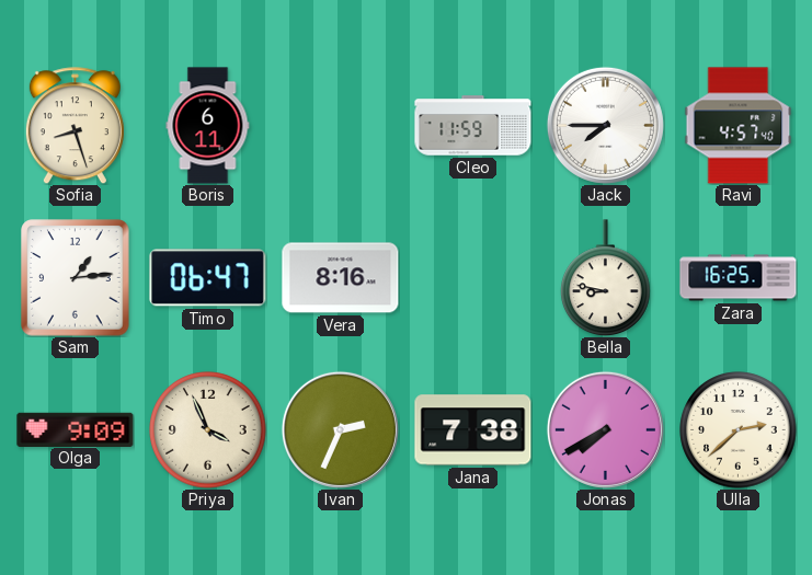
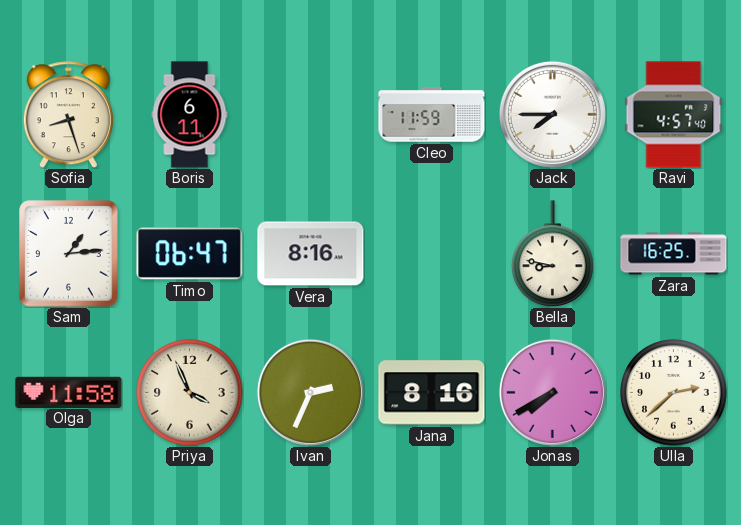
Olga: 9:09 -> 11:58
Jana: 7:38 -> 8:16
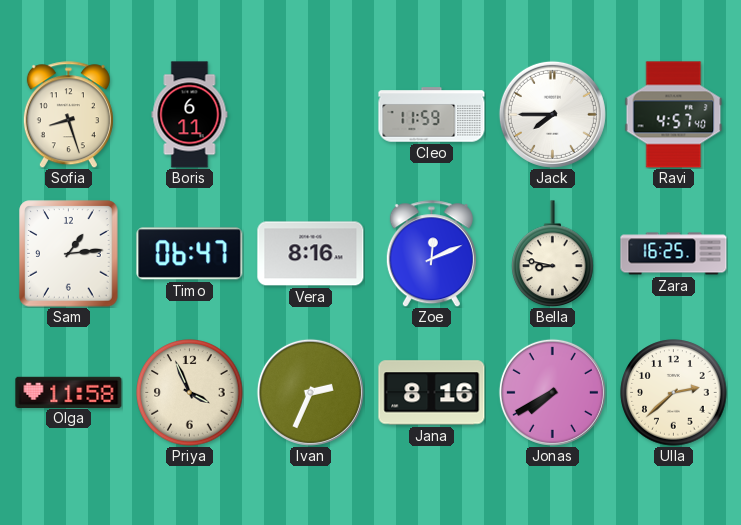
Zoe: none -> 12:11
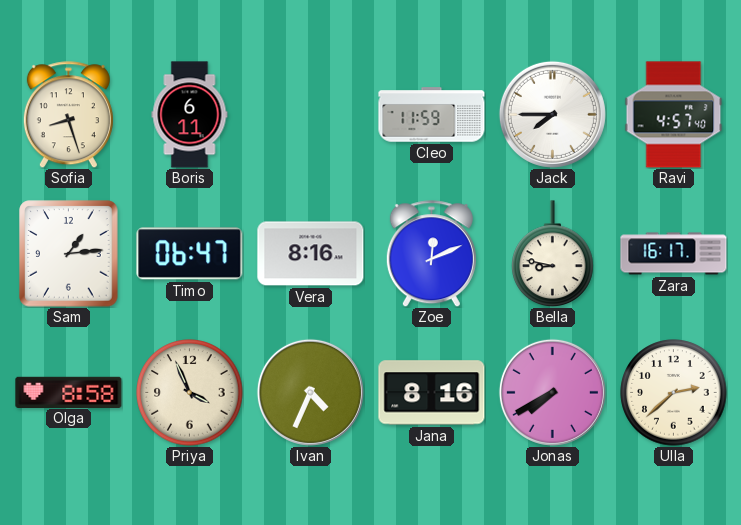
Zara: 16:25 -> 16:17
Olga: 11:58 -> 8:58
Ivan: 2:34 -> 4:34
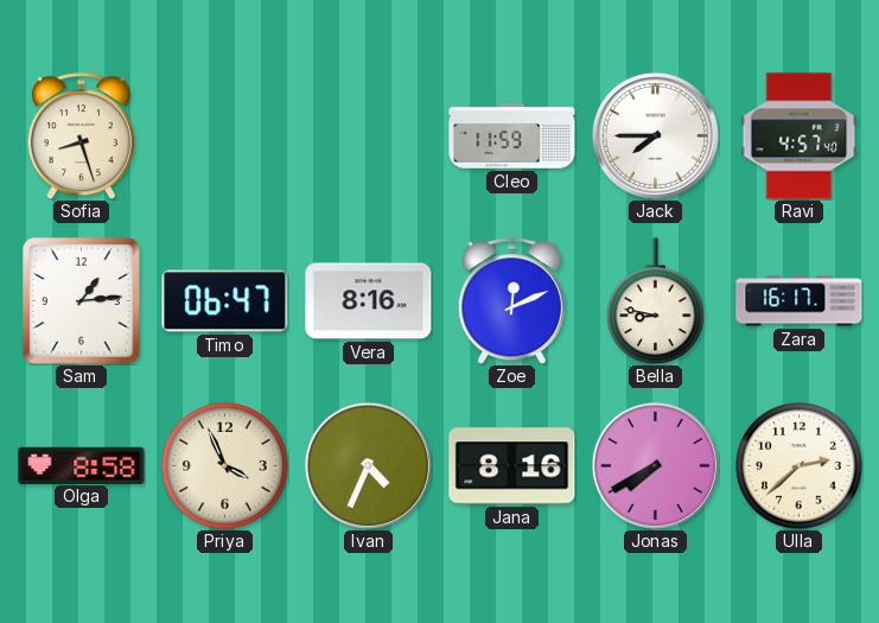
Boris: 6:11 -> none
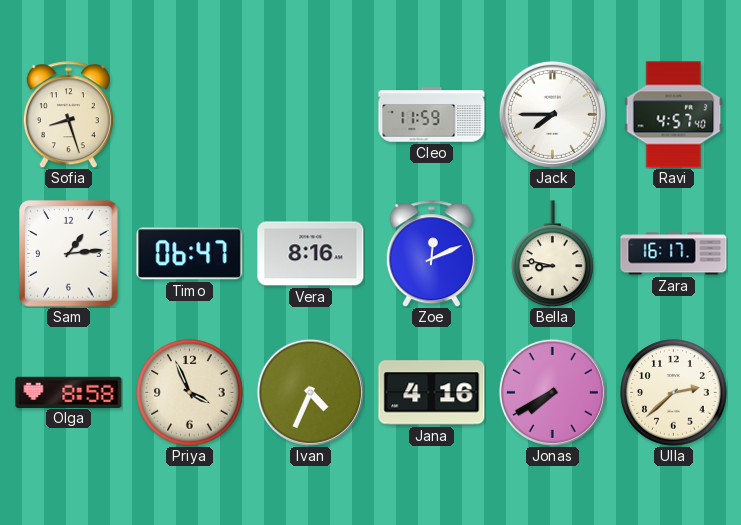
Jana: 8:16 -> 4:16
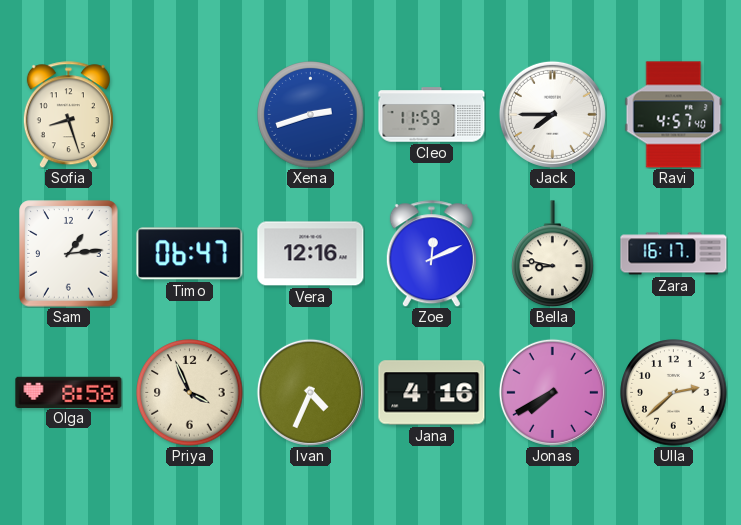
Xena: none -> 2:42
Vera: 8:16 -> 12:16
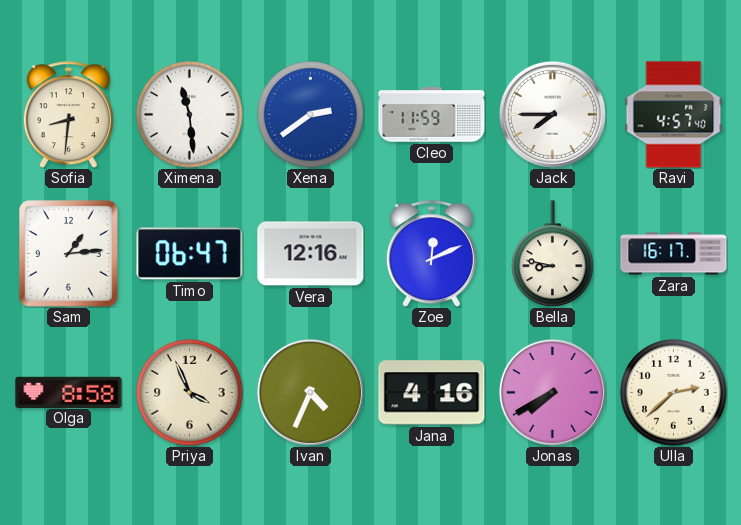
Sofia: 8:27 -> 8:31
Ximena: none -> 11:29
Xena: 2:42 -> 2:39
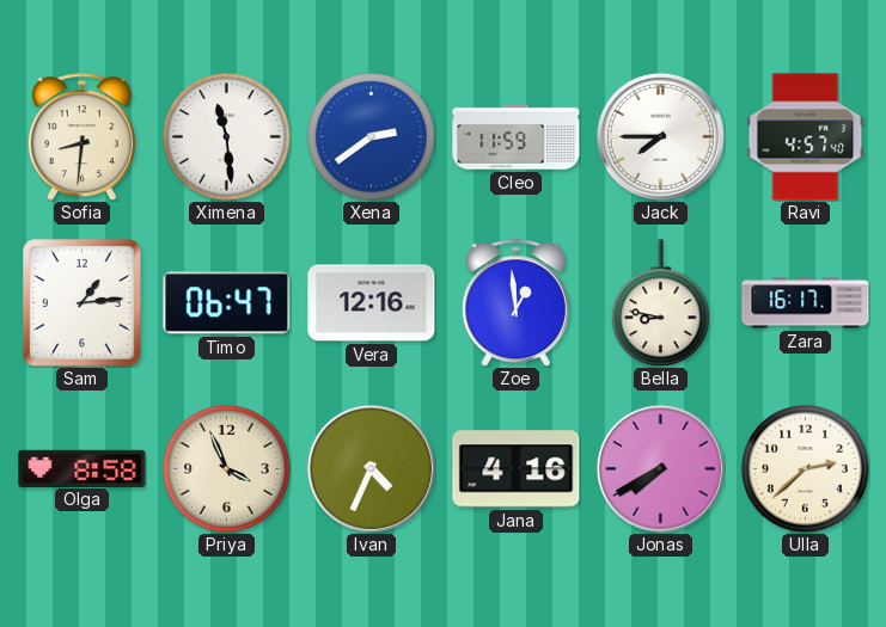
Zoe: 12:11 -> 12:59
